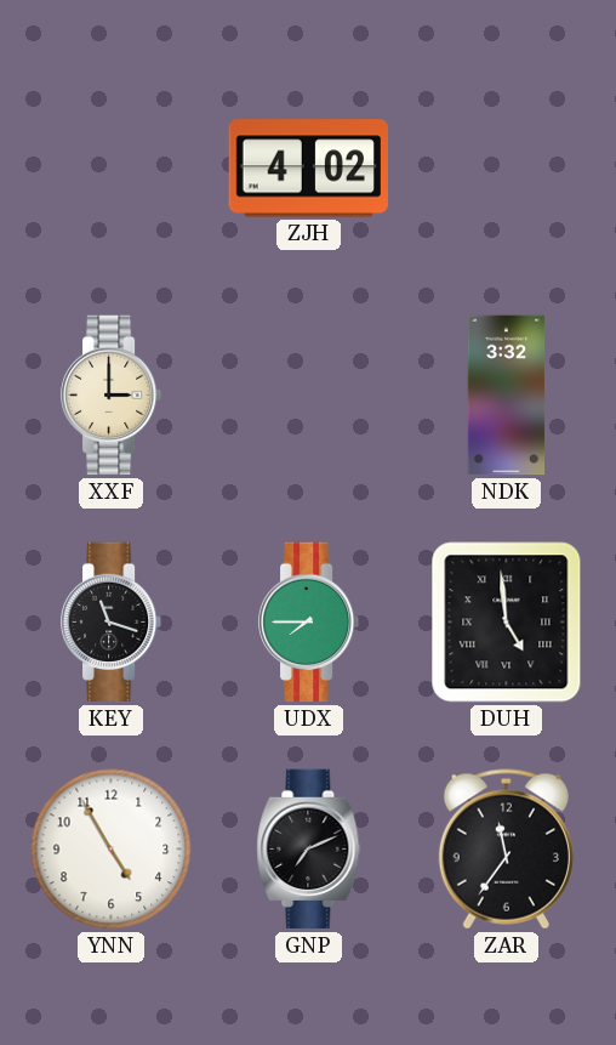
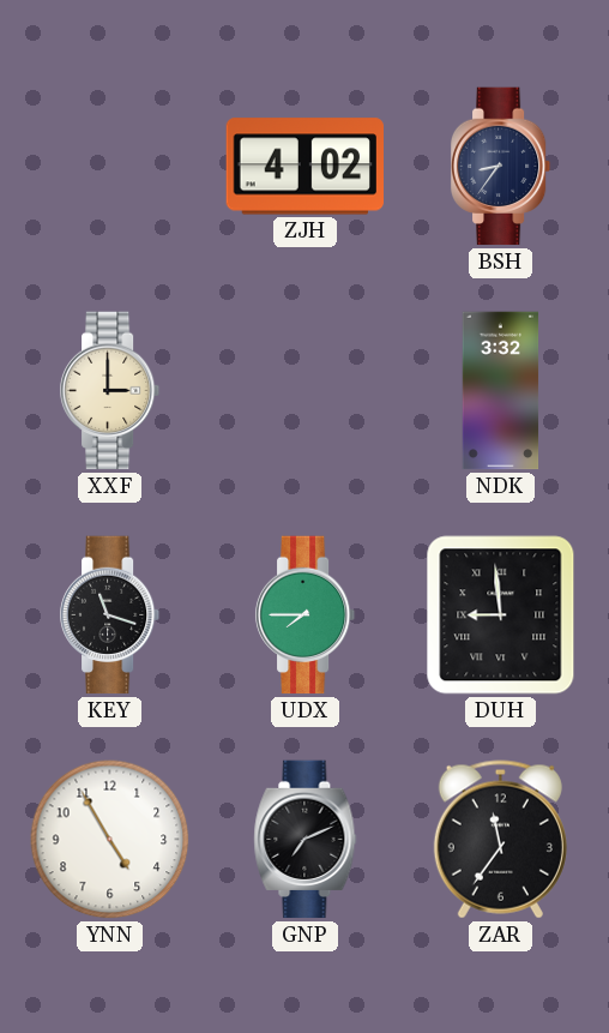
BSH: none -> 8:36
DUH: 4:59 -> 8:59
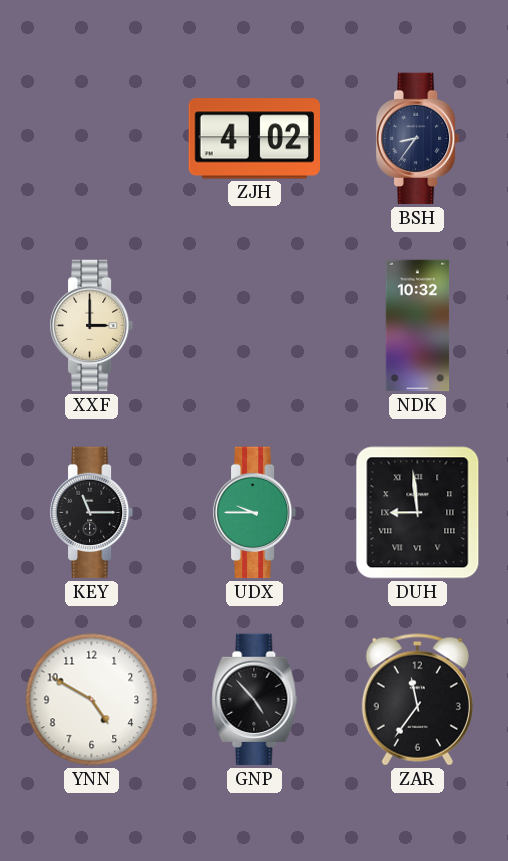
NDK: 3:32 -> 10:32
KEY: 11:18 -> 11:15
UDX: 7:45 -> 9:45
YNN: 4:55 -> 4:50
GNP: 7:11 -> 4:53
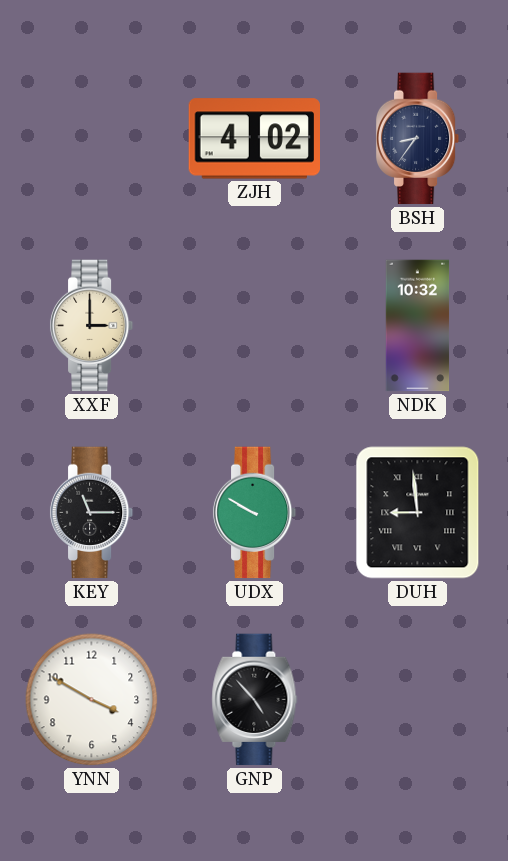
UDX: 9:45 -> 9:50
YNN: 4:50 -> 3:50
ZAR: 11:36 -> none
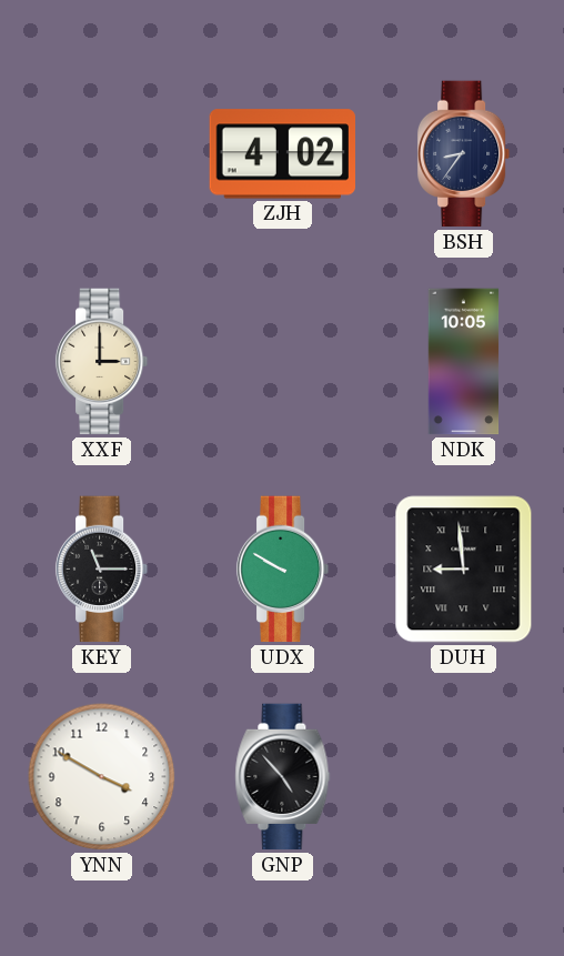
NDK: 10:32 -> 10:05
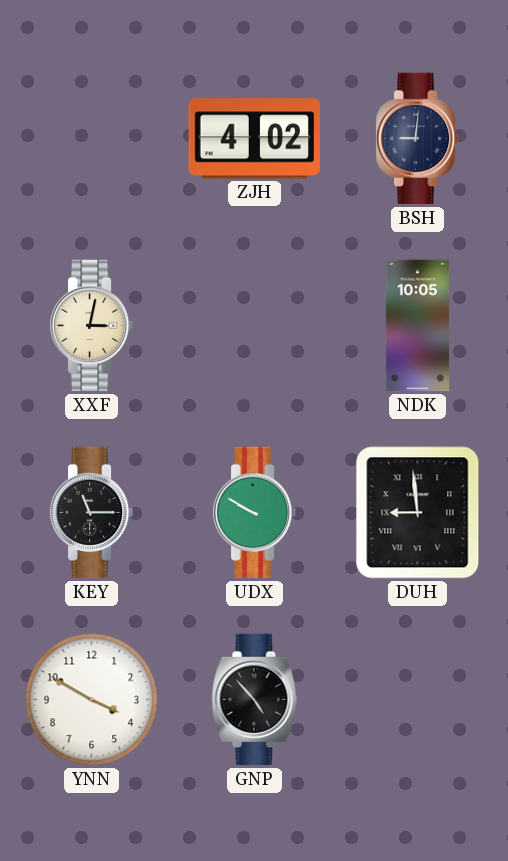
BSH: 8:36 -> 9:01
XXF: 3:00 -> 3:02
